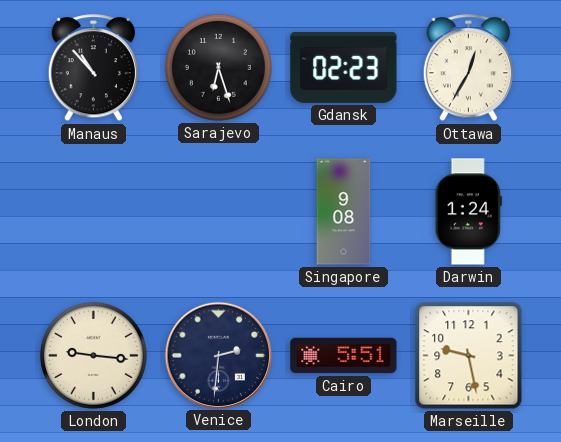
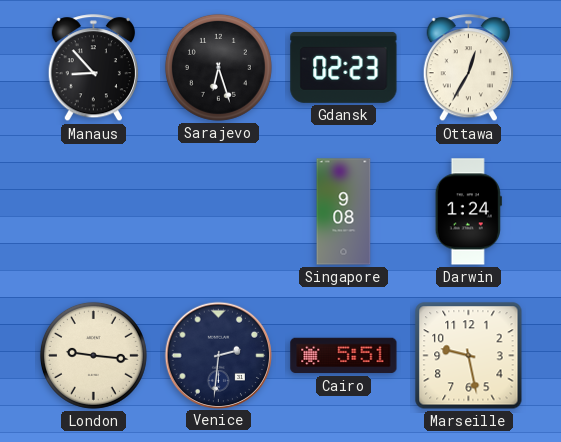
Manaus: 10:53 -> 8:53
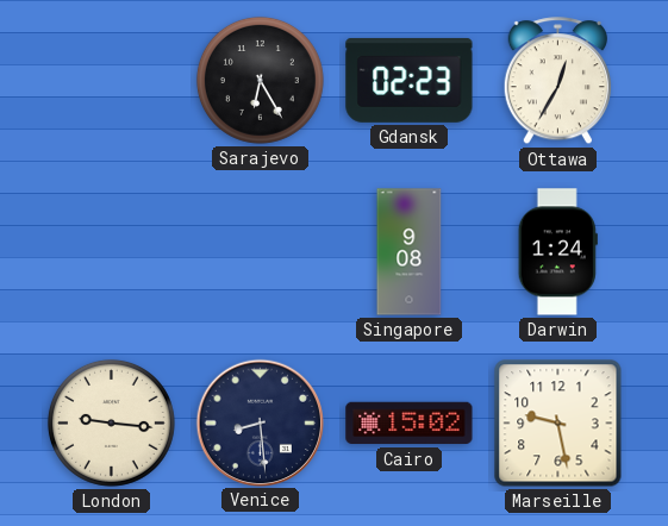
Manaus: 8:53 -> none
Sarajevo: 6:27 -> 6:25
Venice: 2:31 -> 8:29
Cairo: 5:51 -> 15:02
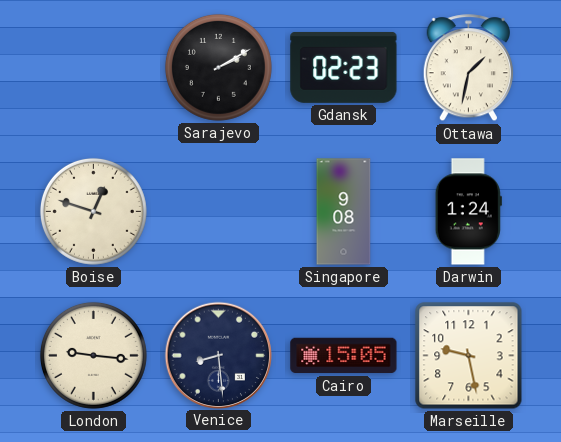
Sarajevo: 6:25 -> 2:10
Ottawa: 12:35 -> 1:32
Boise: none -> 12:48
Cairo: 15:02 -> 15:05
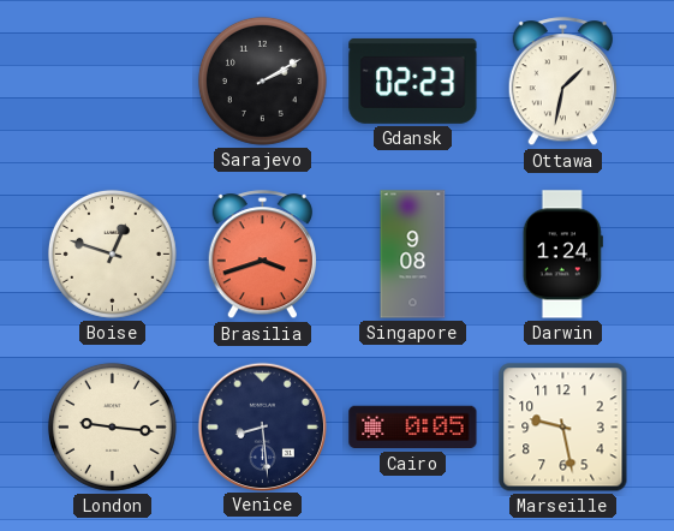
Brasilia: none -> 3:42
Cairo: 15:05 -> 0:05
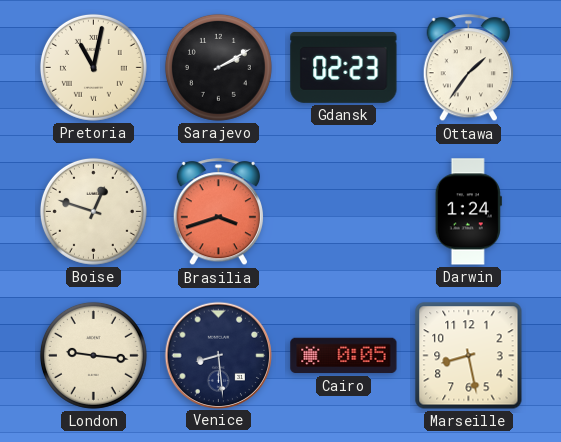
Pretoria: none -> 11:02
Ottawa: 1:32 -> 1:36
Singapore: 9:08 -> none
Marseille: 9:28 -> 8:28
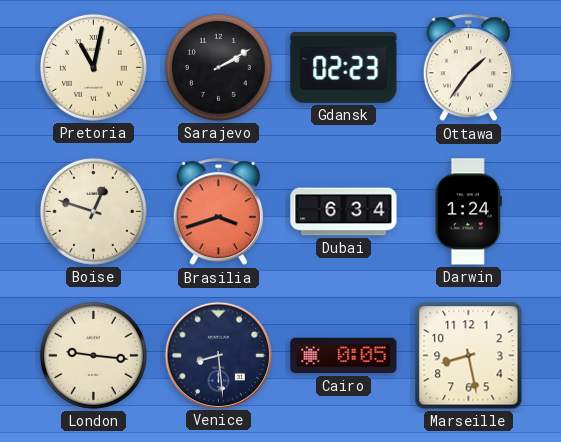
Dubai: none -> 6:34
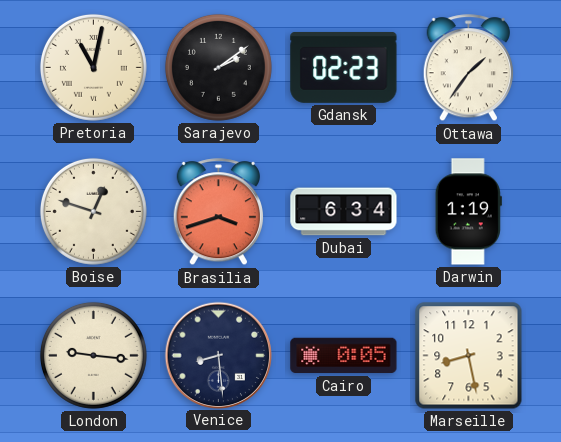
Sarajevo: 2:10 -> 2:09
Darwin: 1:24 -> 1:19
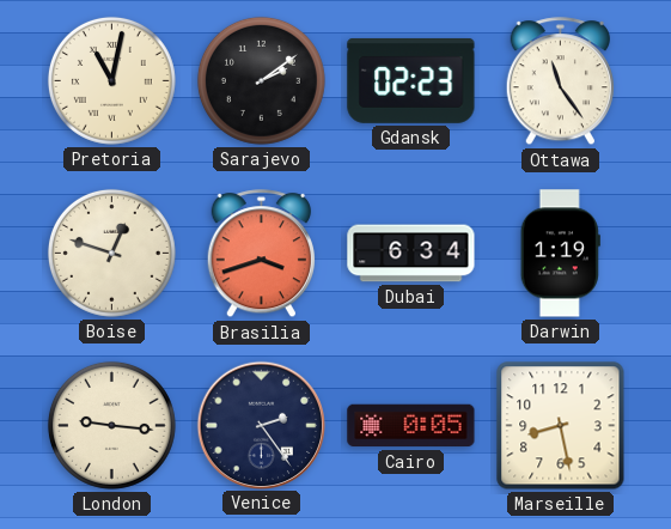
Ottawa: 1:36 -> 11:24
Venice: 8:29 -> 2:24
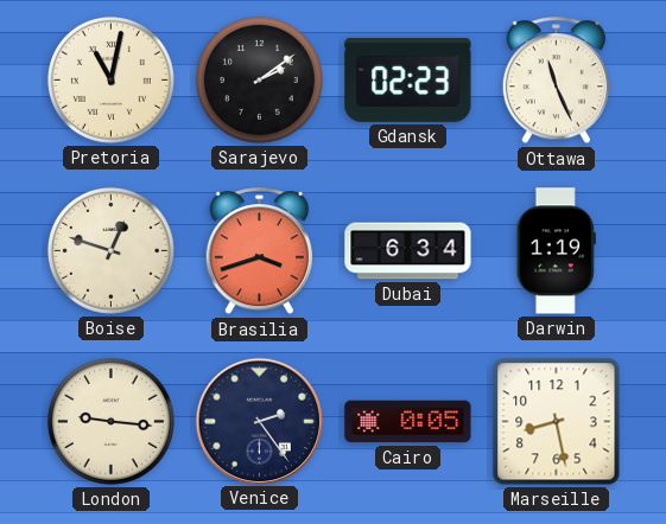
Ottawa: 11:24 -> 11:26
